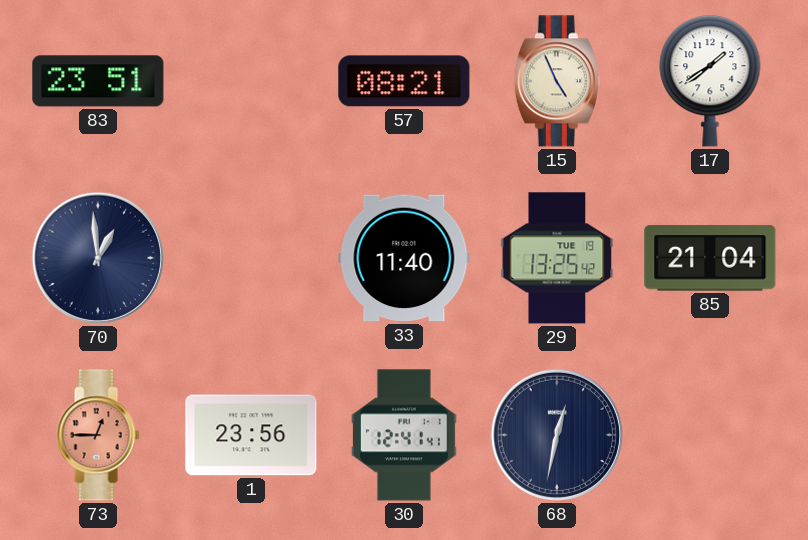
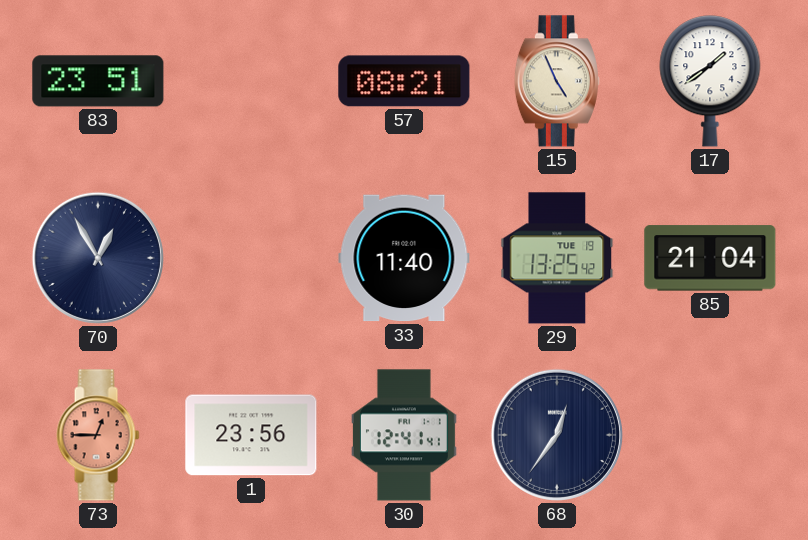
70: 12:59 -> 12:55
68: 12:32 -> 12:36
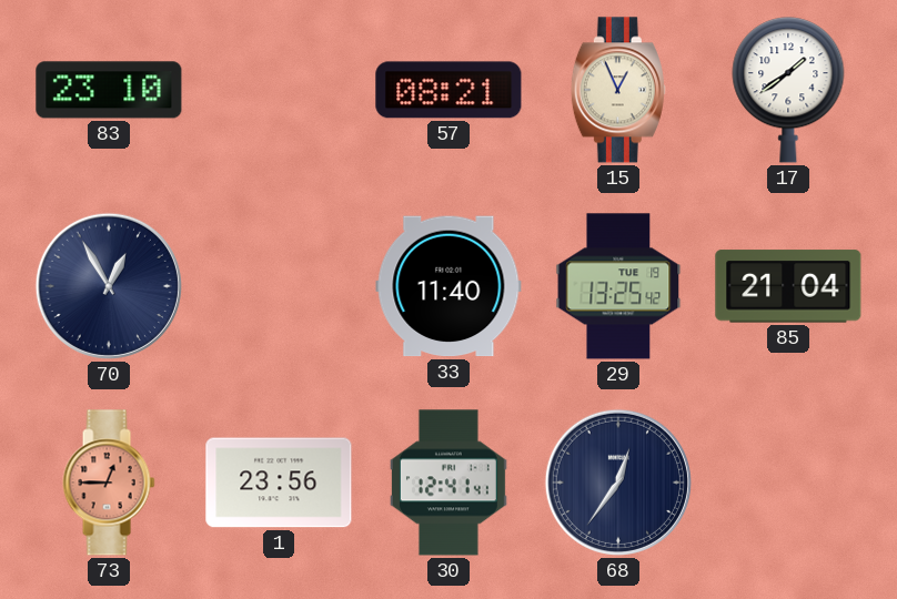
83: 23:51 -> 23:10
15: 4:56 -> 12:56
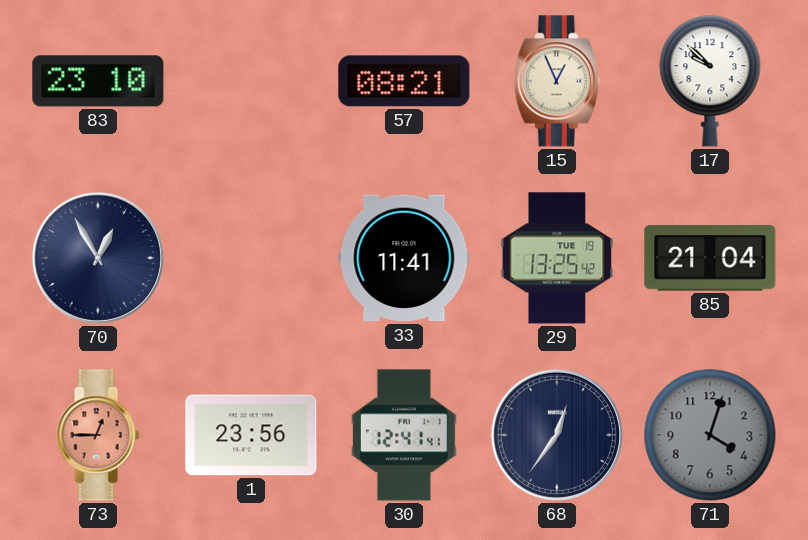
17: 1:39 -> 9:52
33: 11:40 -> 11:41
71: none -> 4:03
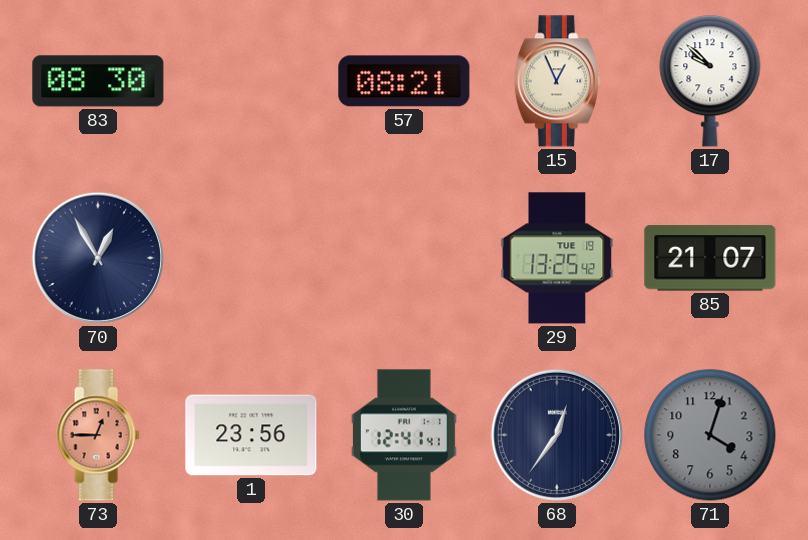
83: 23:10 -> 08:30
33: 11:41 -> none
85: 21:04 -> 21:07
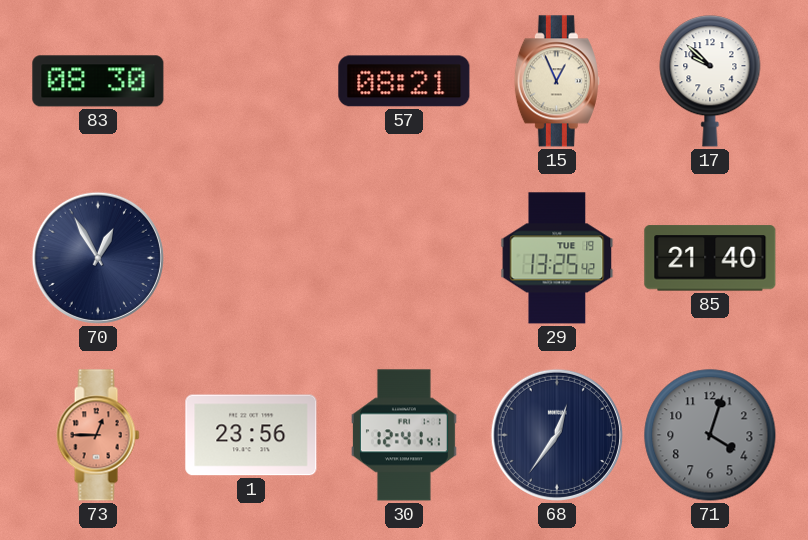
85: 21:07 -> 21:40
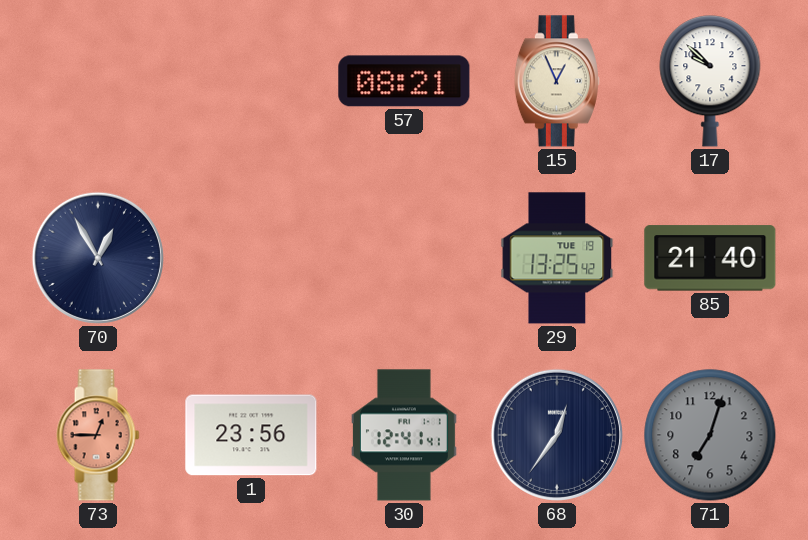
83: 08:30 -> none
71: 4:03 -> 7:03
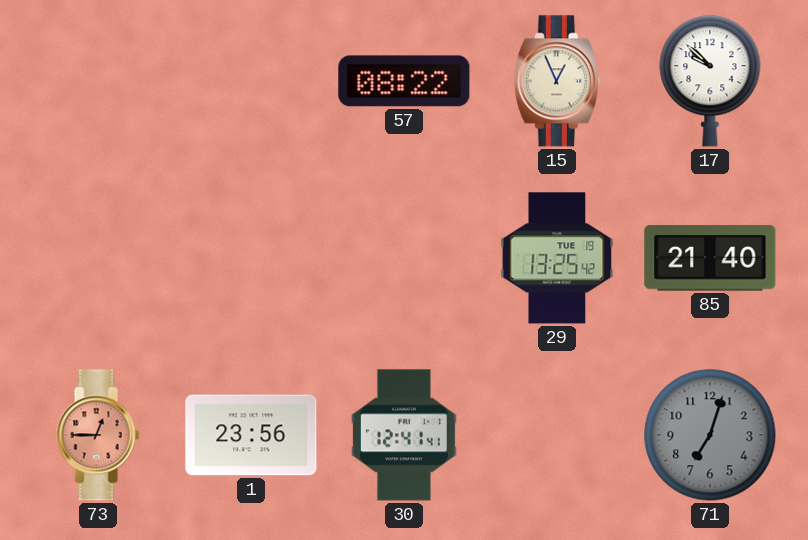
57: 08:21 -> 08:22
70: 12:55 -> none
68: 12:36 -> none
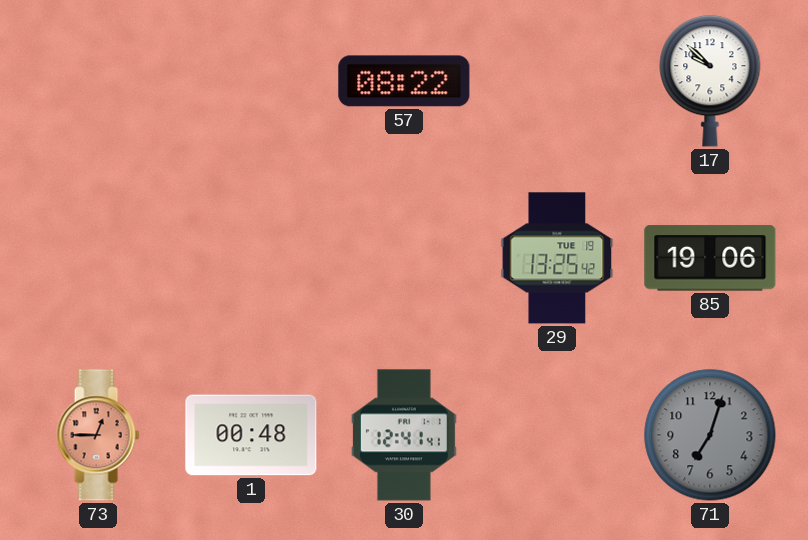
15: 12:56 -> none
85: 21:40 -> 19:06
1: 23:56 -> 00:48
